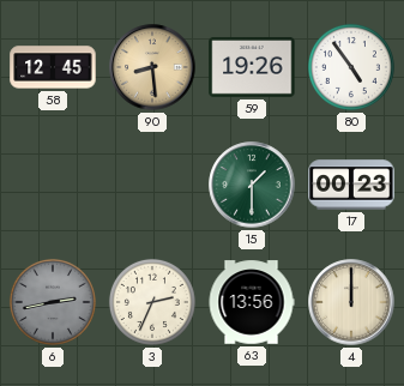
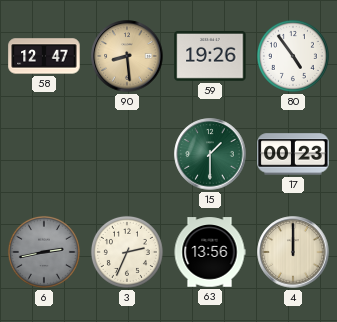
58: 12:45 -> 12:47
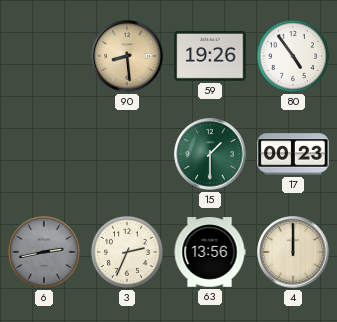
58: 12:47 -> none
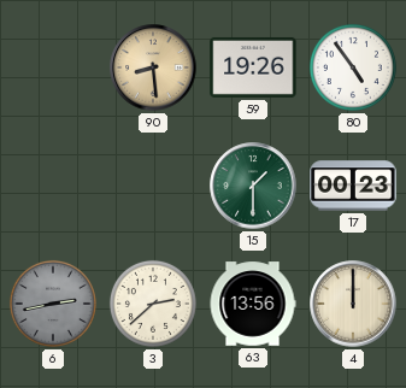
3: 2:34 -> 2:38
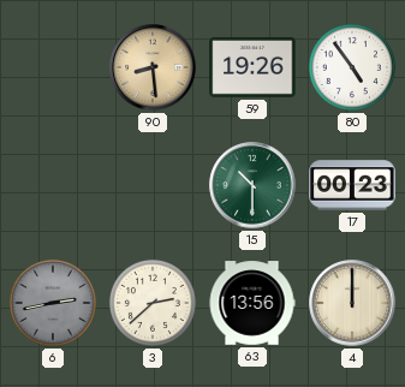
15: 1:30 -> 10:30
